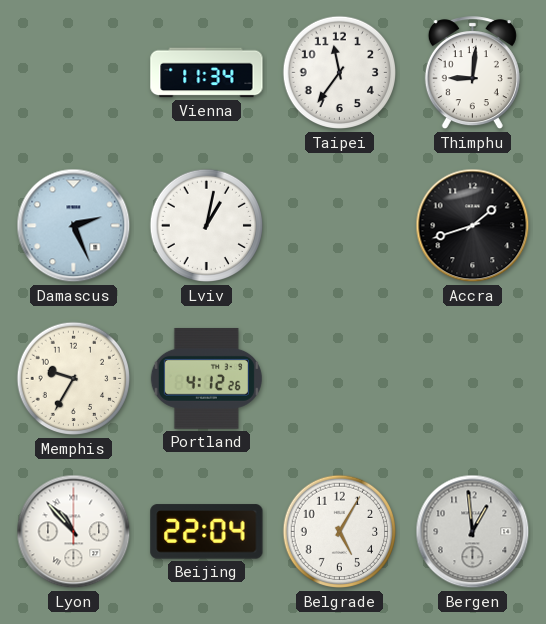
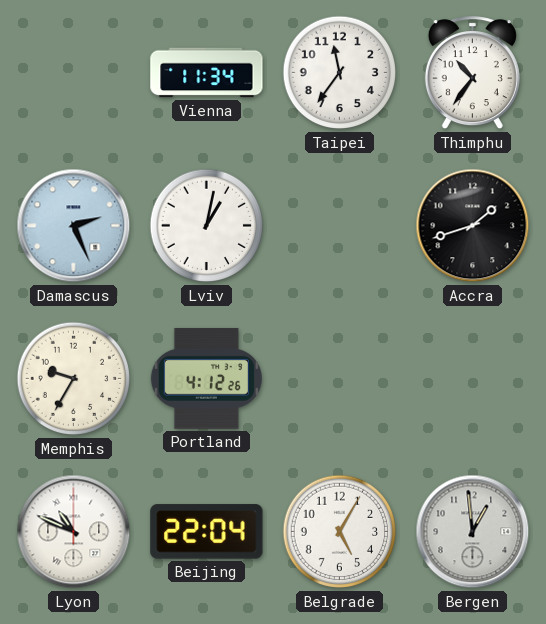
Thimphu: 9:01 -> 10:36
Lyon: 10:53 -> 10:49
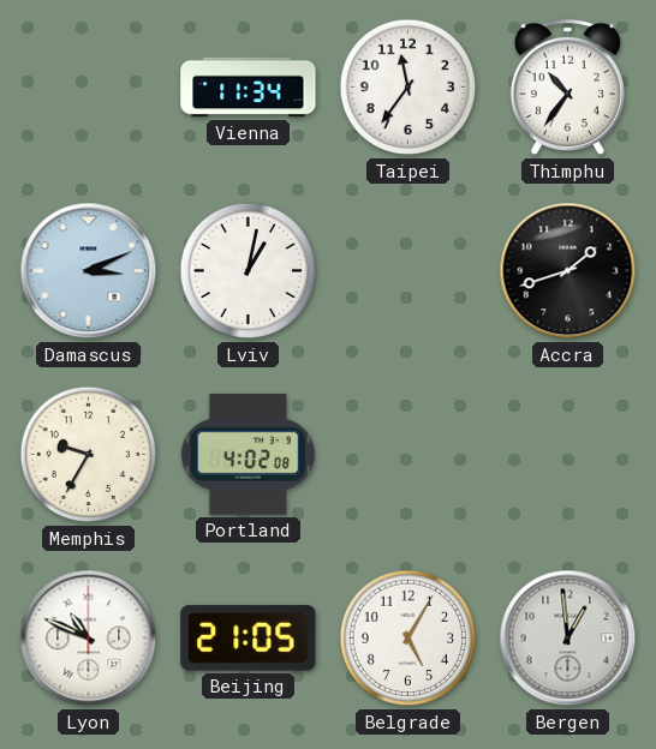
Damascus: 2:26 -> 3:11
Portland: 4:12 -> 4:02
Beijing: 22:04 -> 21:05
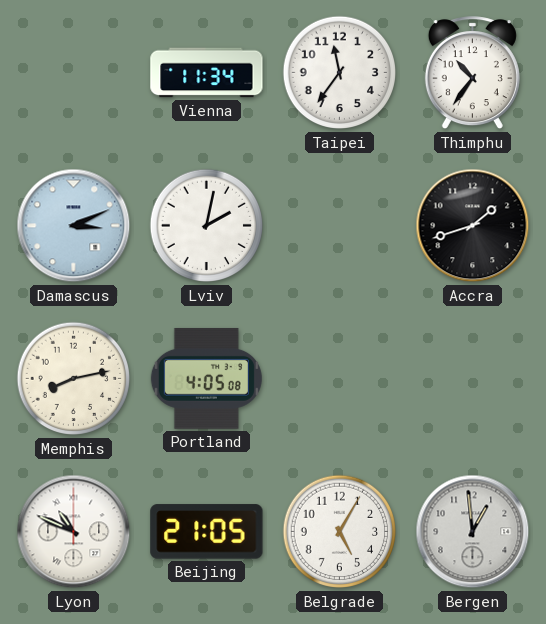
Lviv: 1:02 -> 2:02
Memphis: 9:35 -> 8:13
Portland: 4:02 -> 4:05
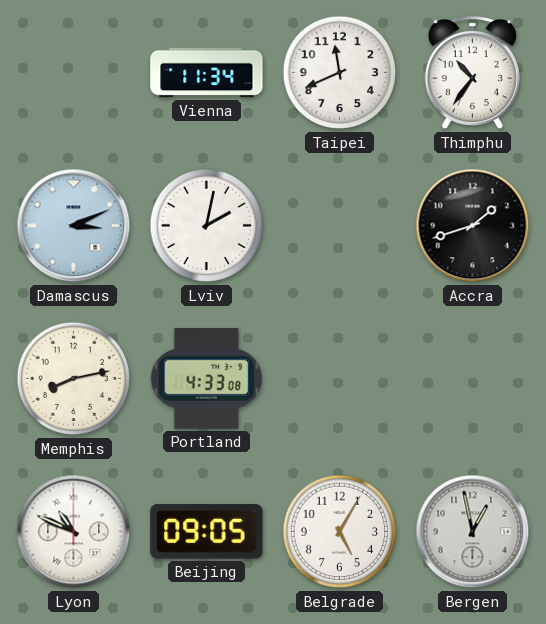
Taipei: 11:36 -> 11:41
Portland: 4:05 -> 4:33
Beijing: 21:05 -> 09:05
Bergen: 12:59 -> 12:58
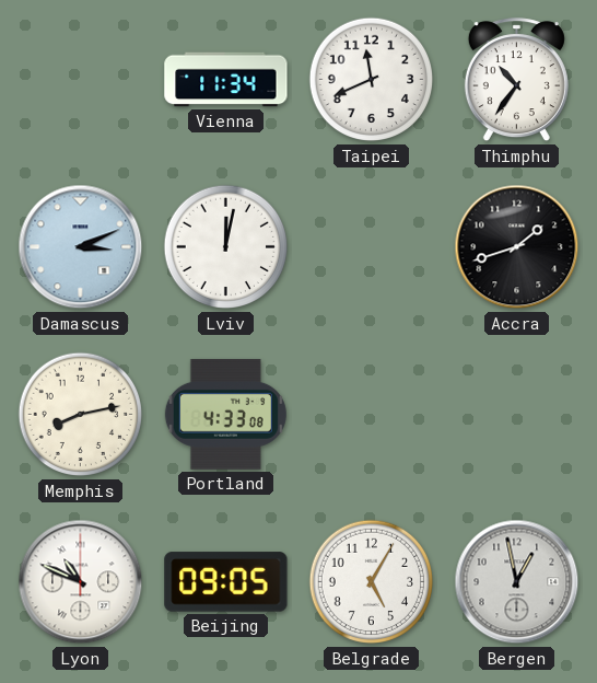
Lviv: 2:02 -> 12:02
